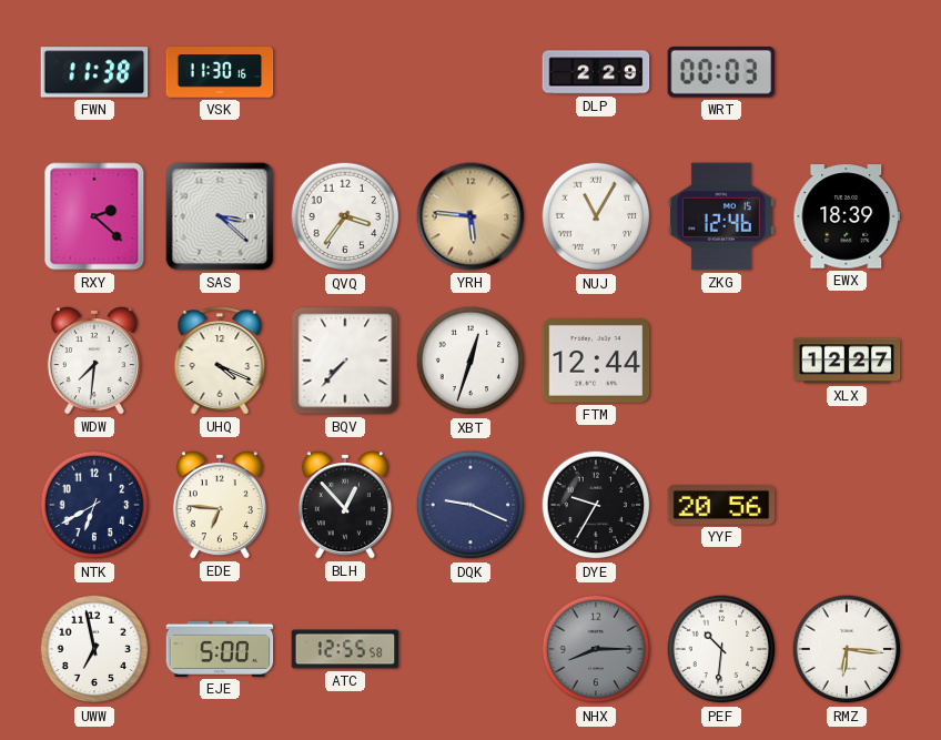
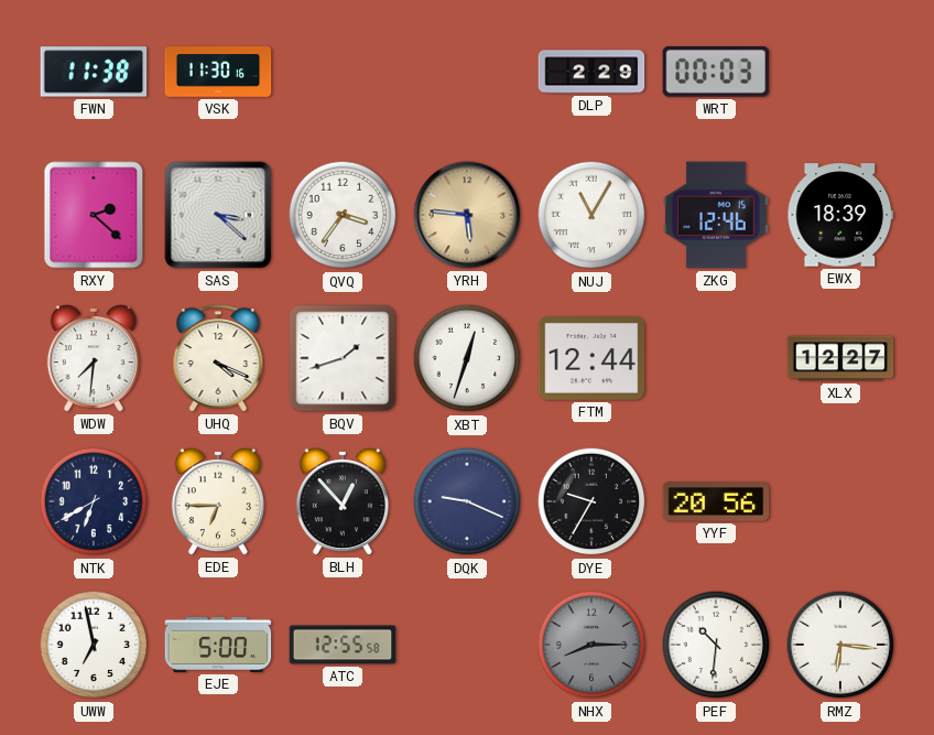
BQV: 7:37 -> 1:42
EDE: 6:46 -> 6:45
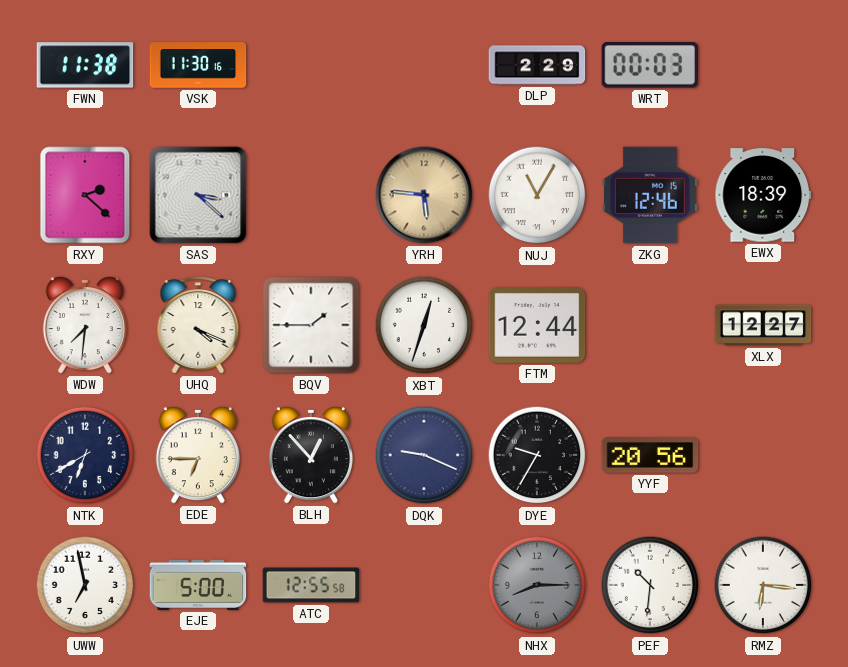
QVQ: 3:36 -> none
BQV: 1:42 -> 1:45
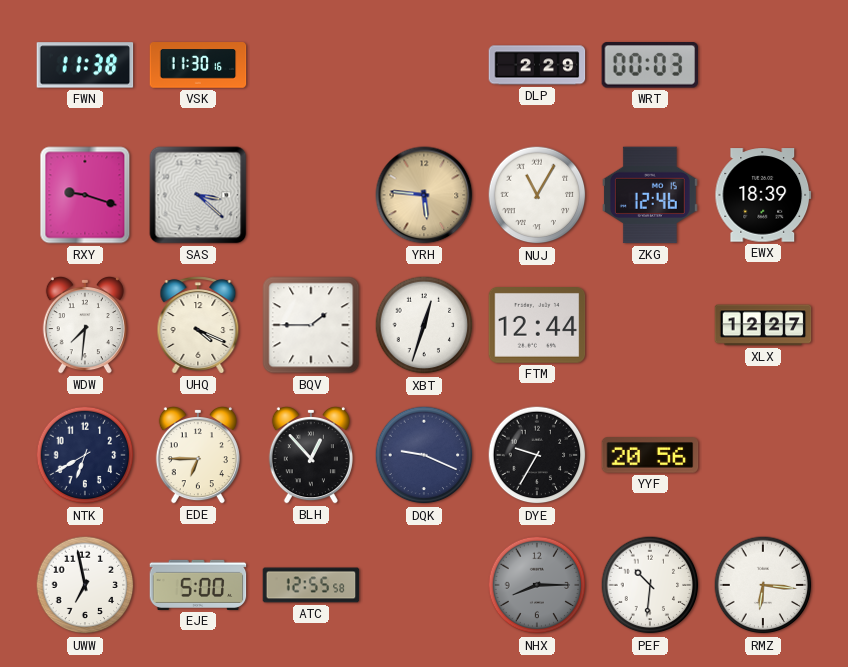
RXY: 2:22 -> 9:18
